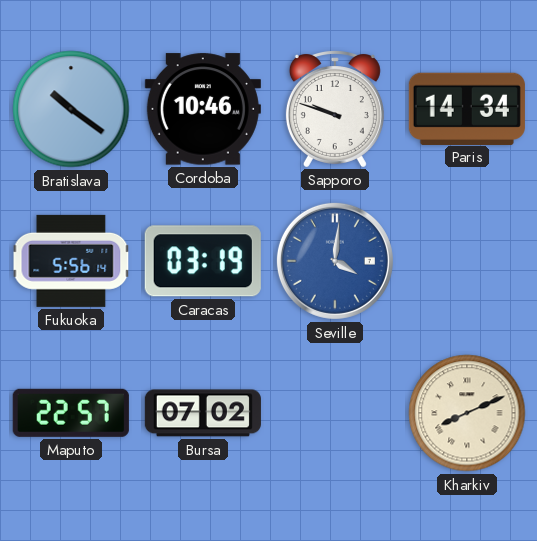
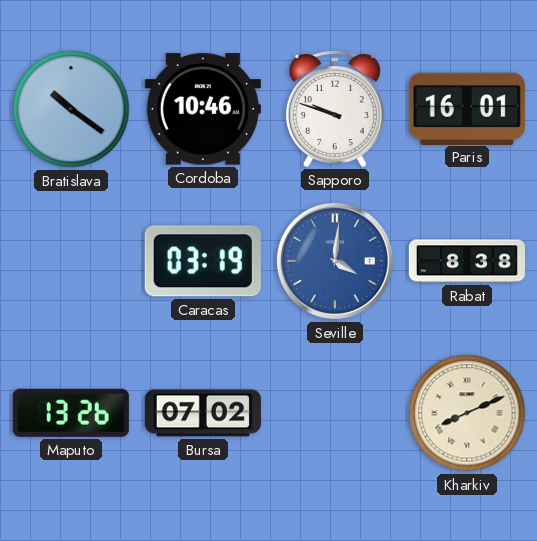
Paris: 14:34 -> 16:01
Fukuoka: 5:56 -> none
Rabat: none -> 8:38
Maputo: 22:57 -> 13:26
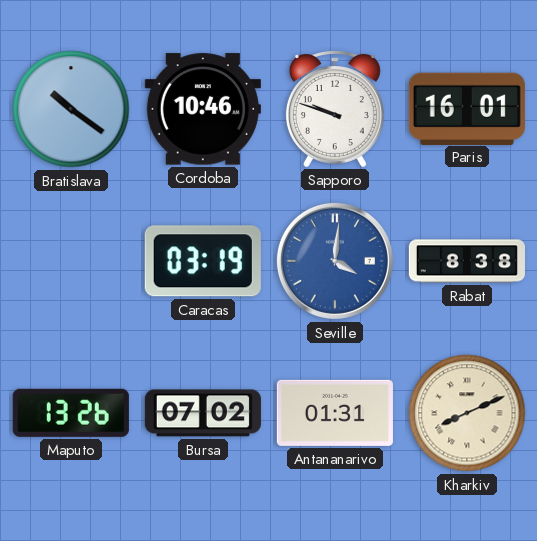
Antananarivo: none -> 01:31
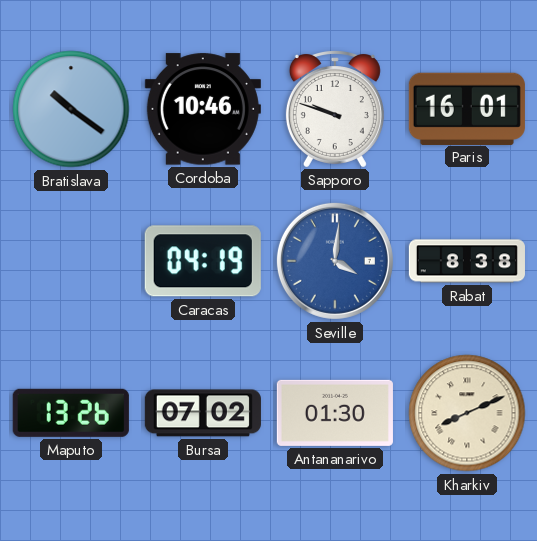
Caracas: 03:19 -> 04:19
Antananarivo: 01:31 -> 01:30
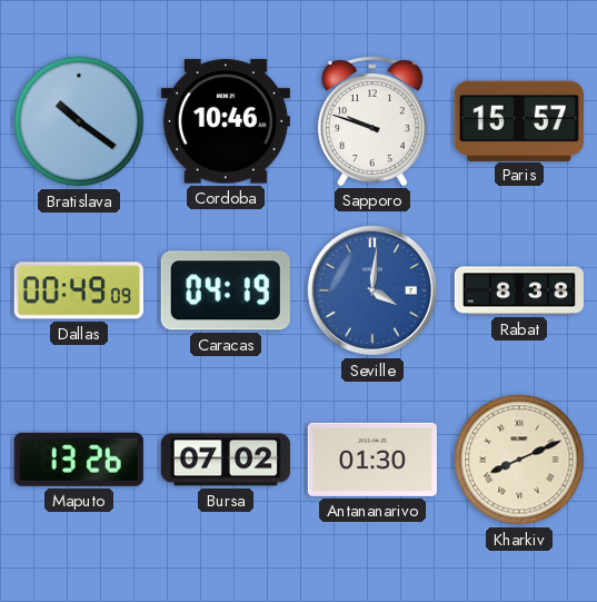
Paris: 16:01 -> 15:57
Dallas: none -> 00:49
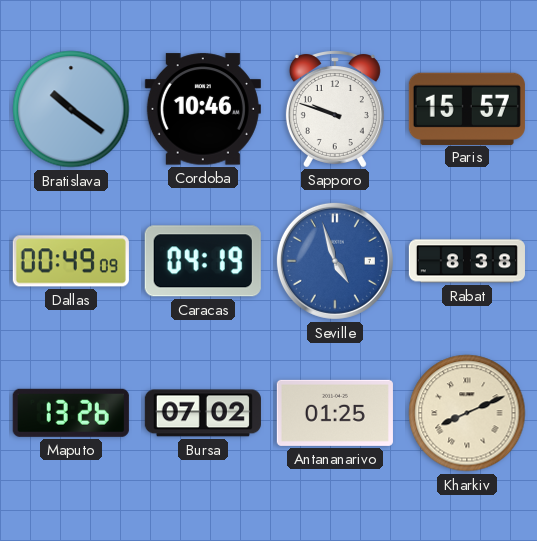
Seville: 4:01 -> 4:57
Antananarivo: 01:30 -> 01:25
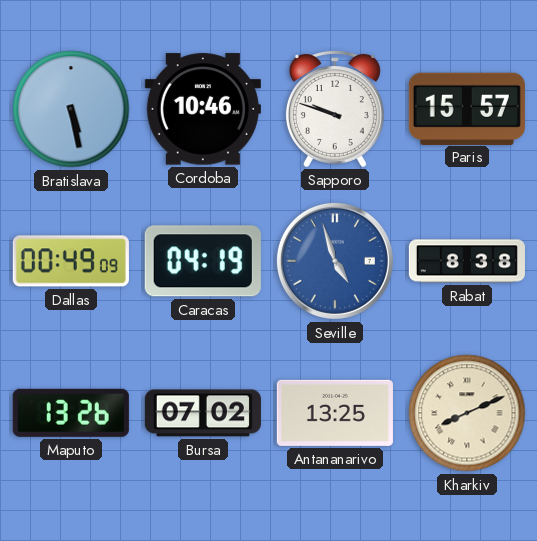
Bratislava: 10:21 -> 5:28
Antananarivo: 01:25 -> 13:25
